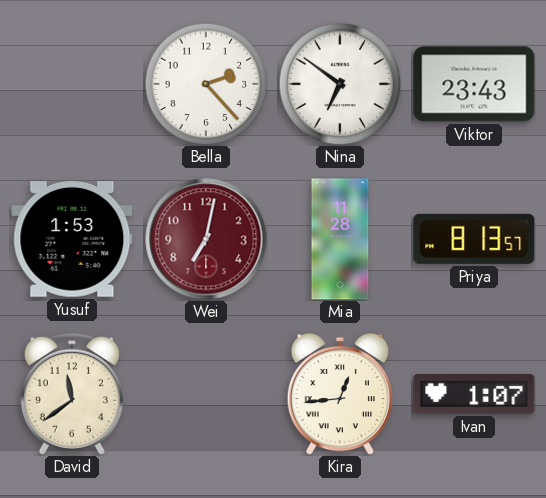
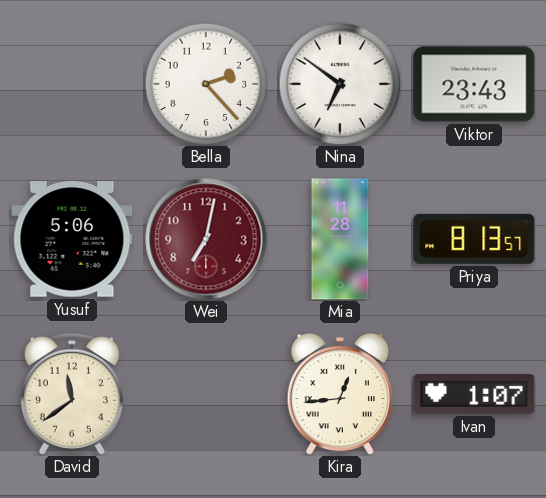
Yusuf: 1:53 -> 5:06
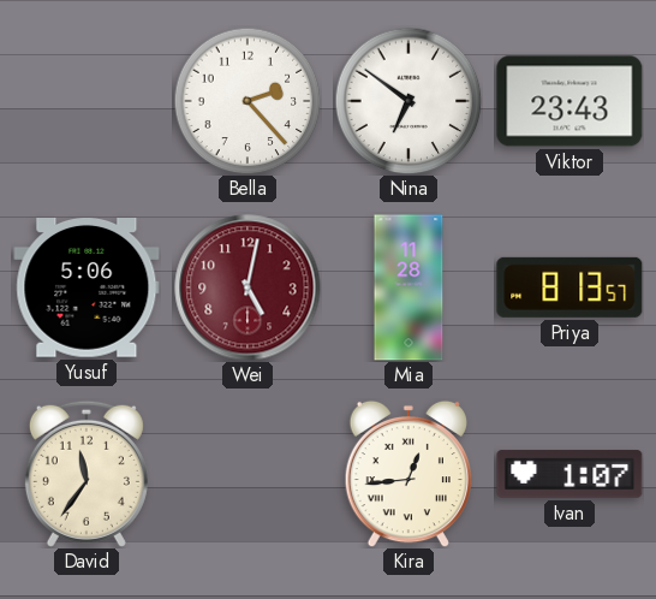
Wei: 7:02 -> 5:02
David: 11:39 -> 11:36
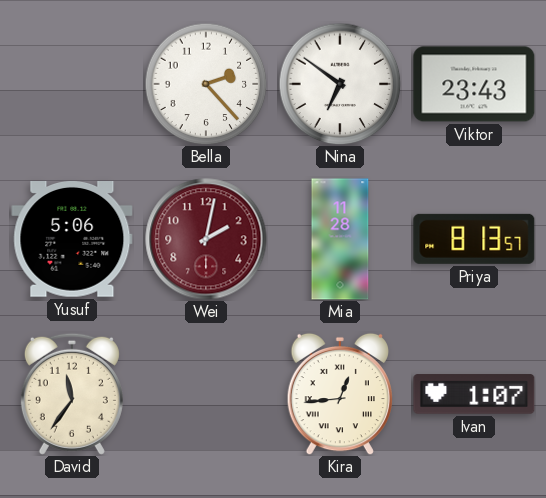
Wei: 5:02 -> 2:02
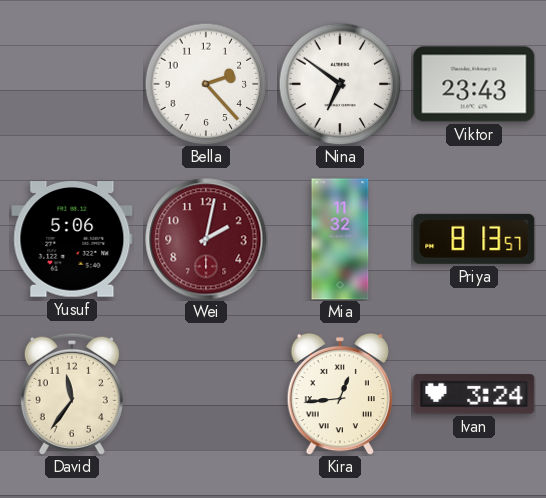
Mia: 11:28 -> 11:32
Ivan: 1:07 -> 3:24
